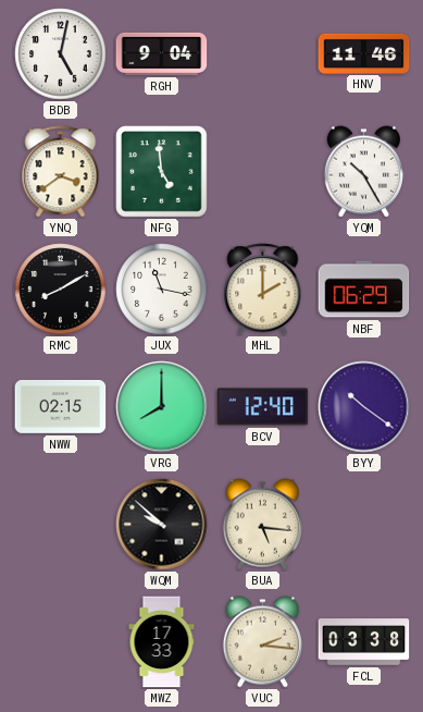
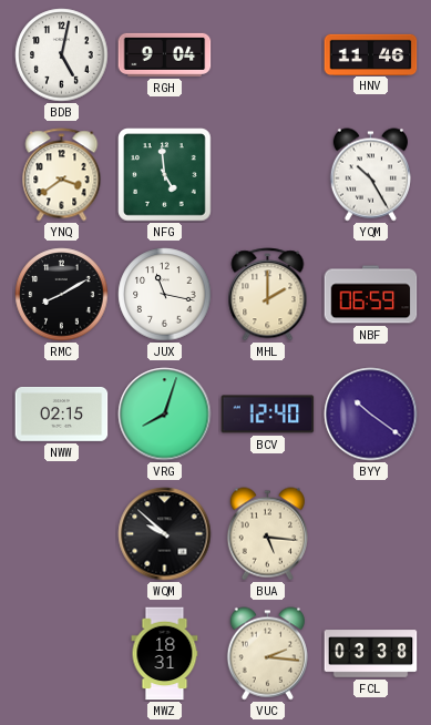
NBF: 06:29 -> 06:59
VRG: 8:00 -> 8:03
MWZ: 17:33 -> 18:31
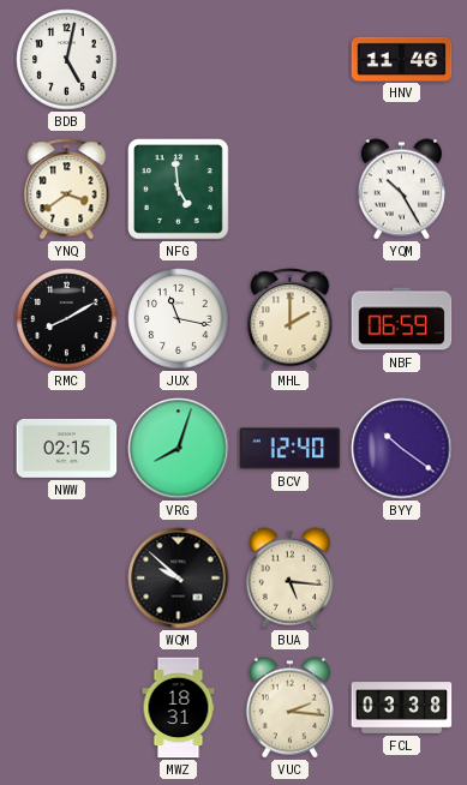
RGH: 9:04 -> none
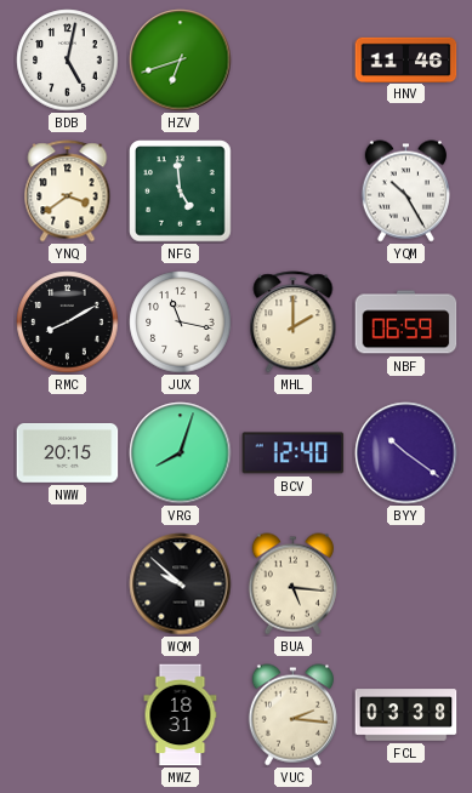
HZV: none -> 6:42
NWW: 02:15 -> 20:15
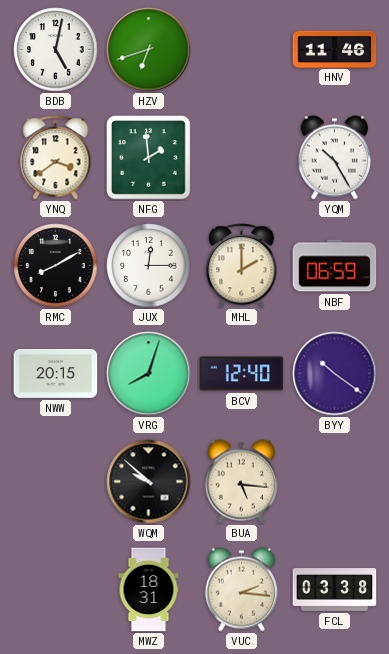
NFG: 4:59 -> 1:59
JUX: 11:17 -> 12:15
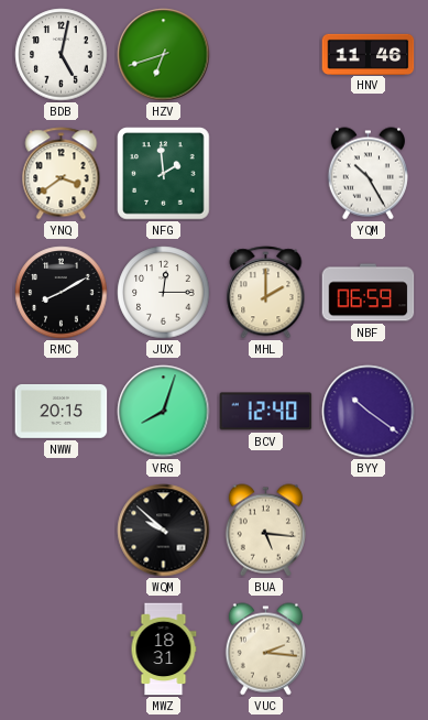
FCL: 03:38 -> none
